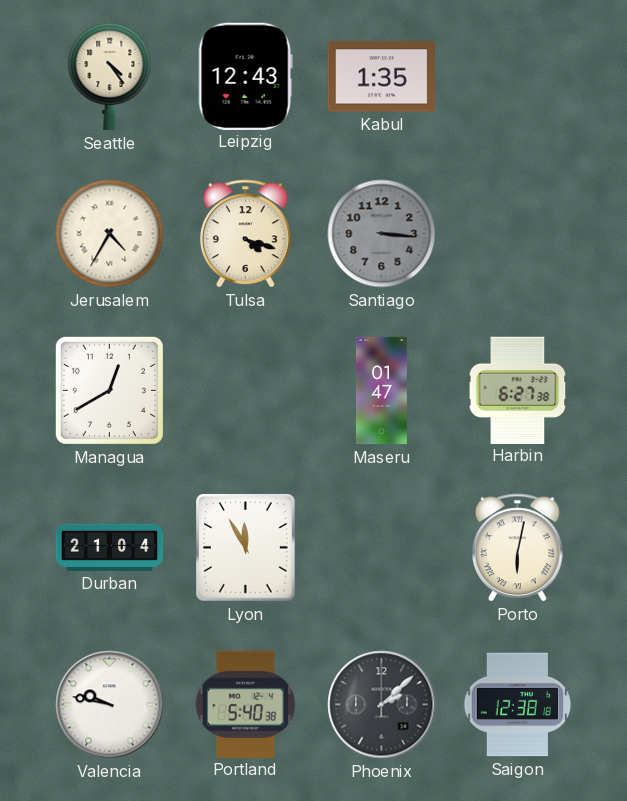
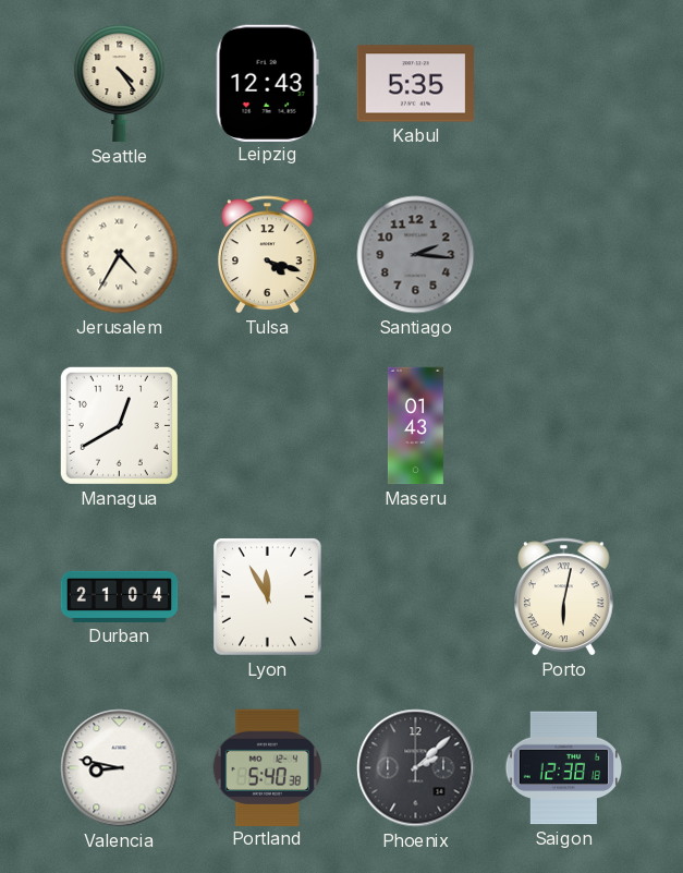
Kabul: 1:35 -> 5:35
Santiago: 3:16 -> 2:16
Maseru: 01:47 -> 01:43
Harbin: 6:27 -> none
Valencia: 9:47 -> 8:47
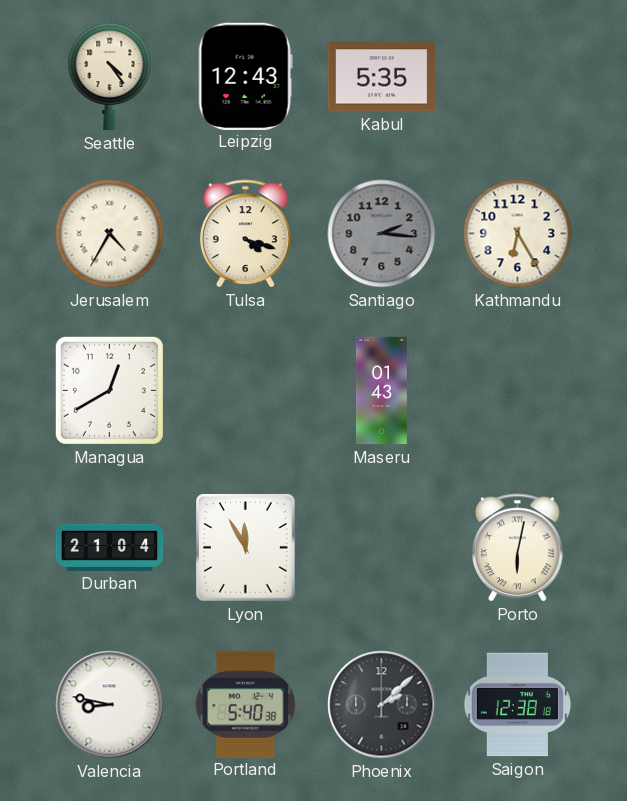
Kathmandu: none -> 6:25
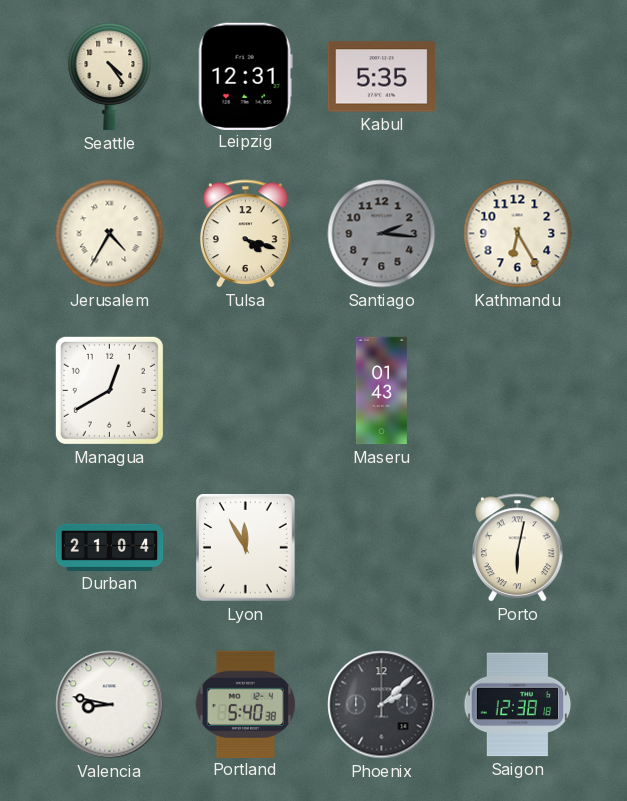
Leipzig: 12:43 -> 12:31
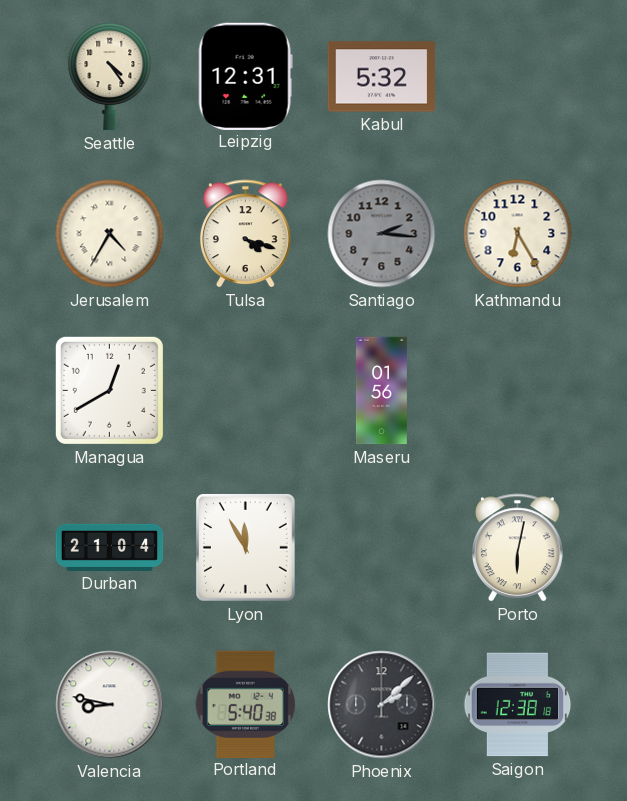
Kabul: 5:35 -> 5:32
Maseru: 01:43 -> 01:56
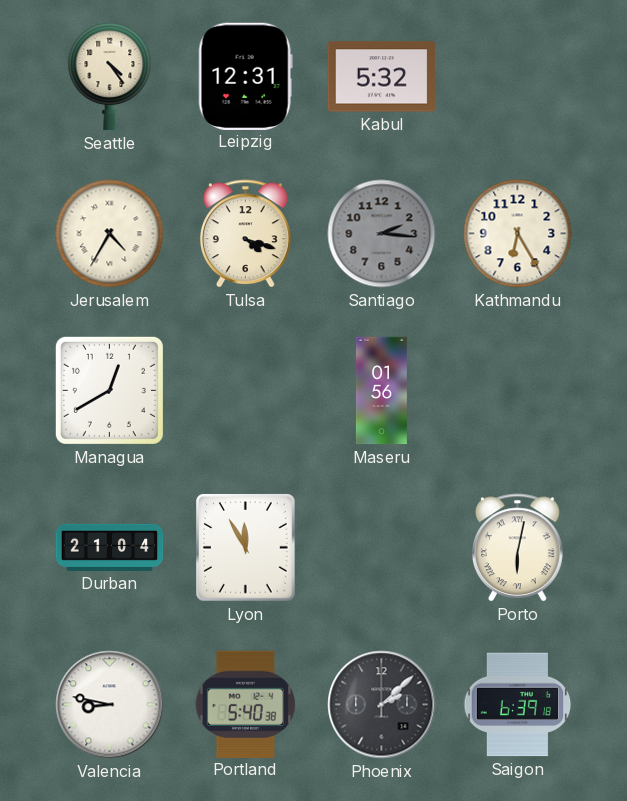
Saigon: 12:38 -> 6:39
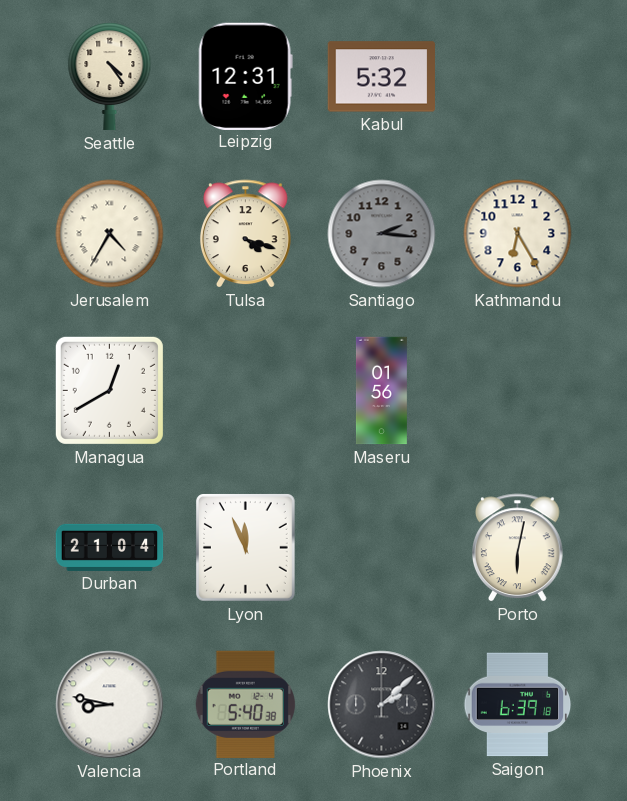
Lyon: 11:55 -> 11:56
